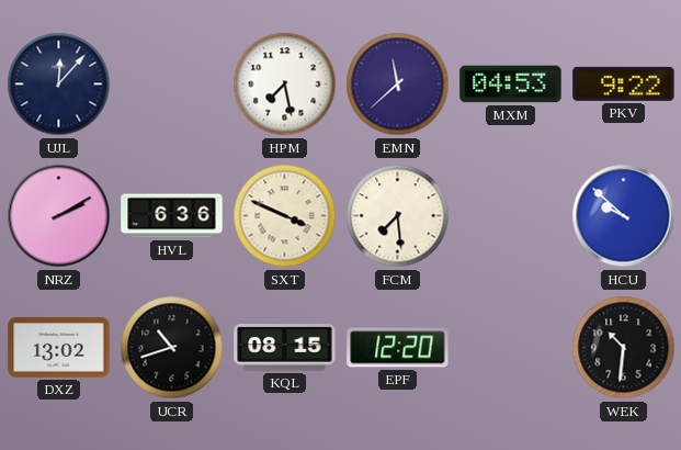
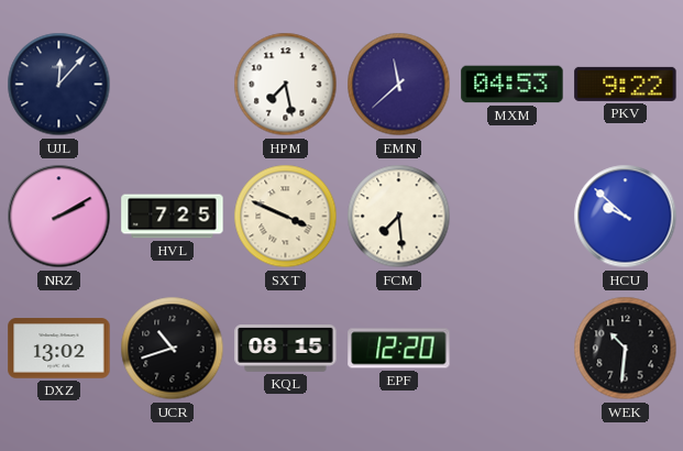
HVL: 6:36 -> 7:25
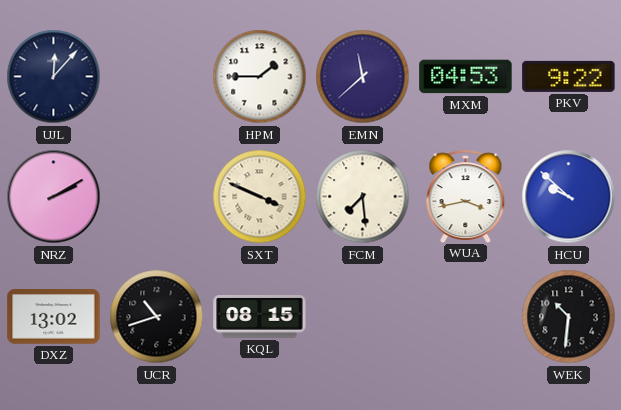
HPM: 7:28 -> 1:45
HVL: 7:25 -> none
WUA: none -> 3:43
EPF: 12:20 -> none
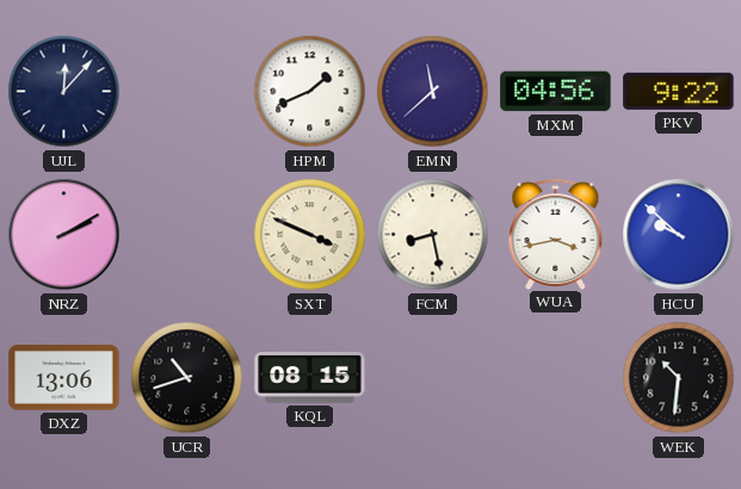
HPM: 1:45 -> 1:41
MXM: 04:53 -> 04:56
FCM: 7:29 -> 8:28
DXZ: 13:02 -> 13:06
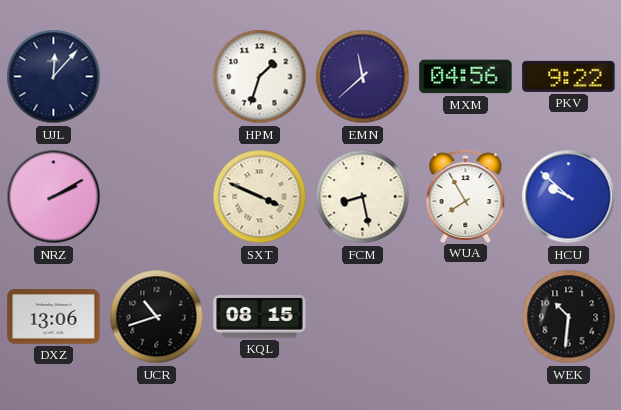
HPM: 1:41 -> 1:33
WUA: 3:43 -> 7:55
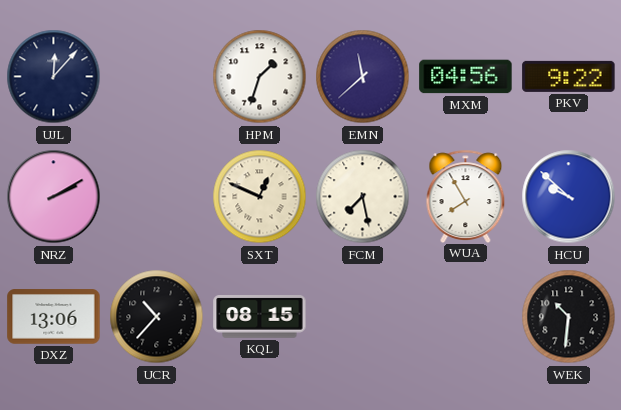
SXT: 3:49 -> 12:49
FCM: 8:28 -> 7:28
UCR: 10:42 -> 10:37
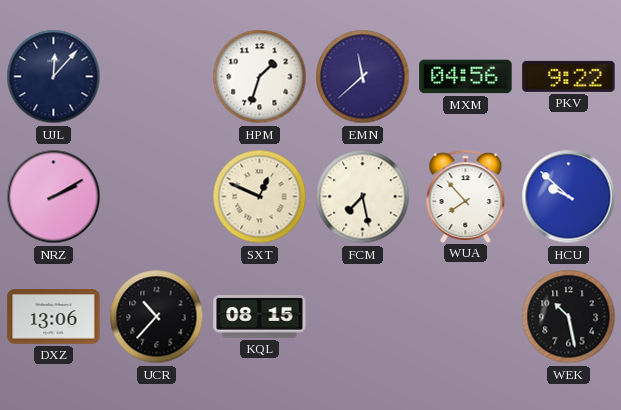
WUA: 7:55 -> 7:53
WEK: 10:31 -> 10:28
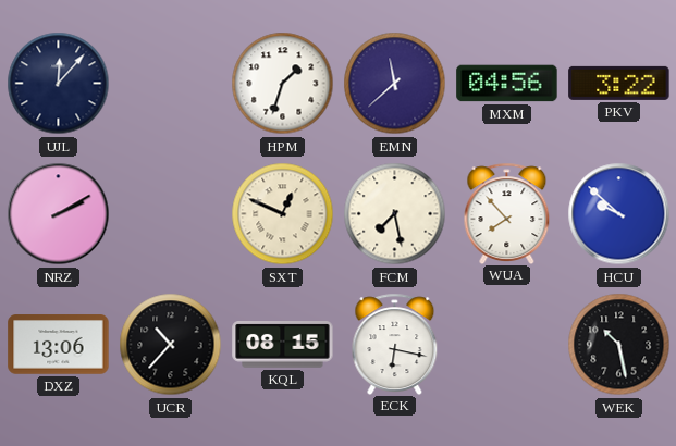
PKV: 9:22 -> 3:22
ECK: none -> 6:17
